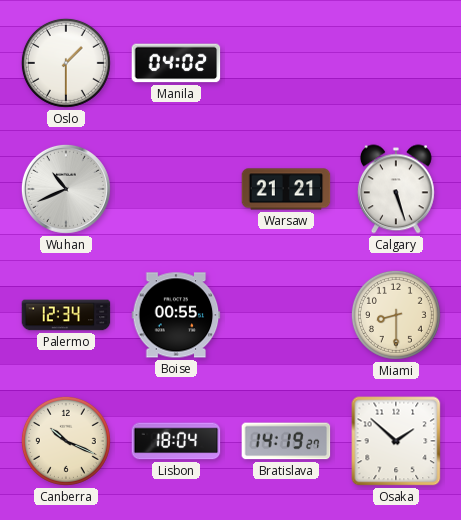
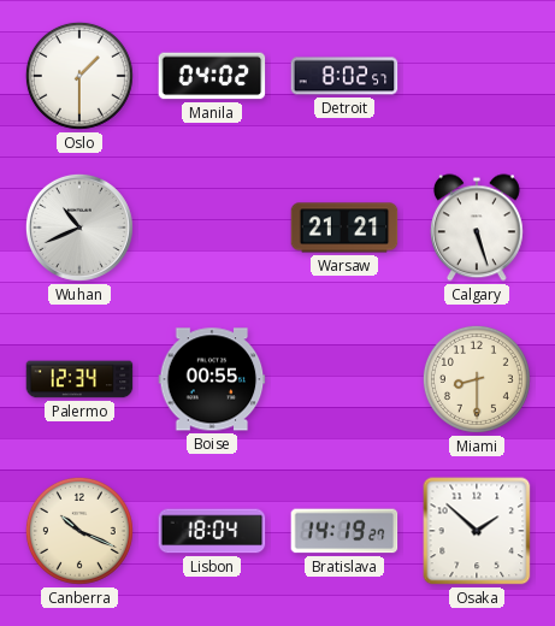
Detroit: none -> 8:02
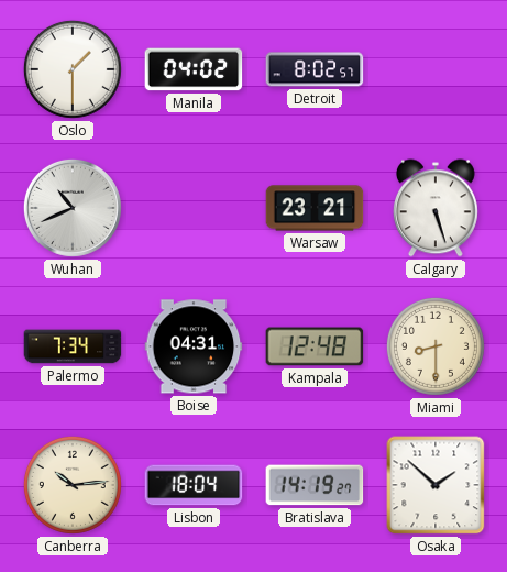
Warsaw: 21:21 -> 23:21
Palermo: 12:34 -> 7:34
Boise: 00:55 -> 04:31
Kampala: none -> 12:48
Canberra: 10:19 -> 10:14
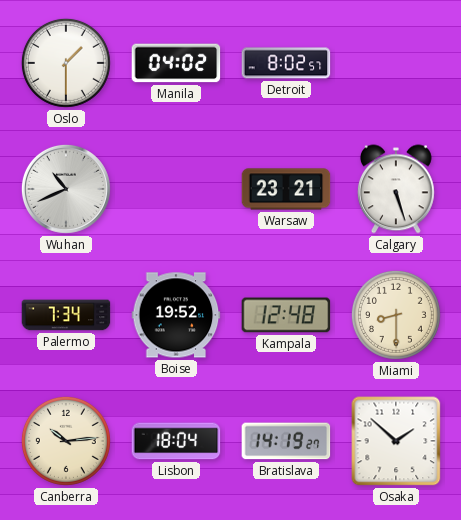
Boise: 04:31 -> 19:52
